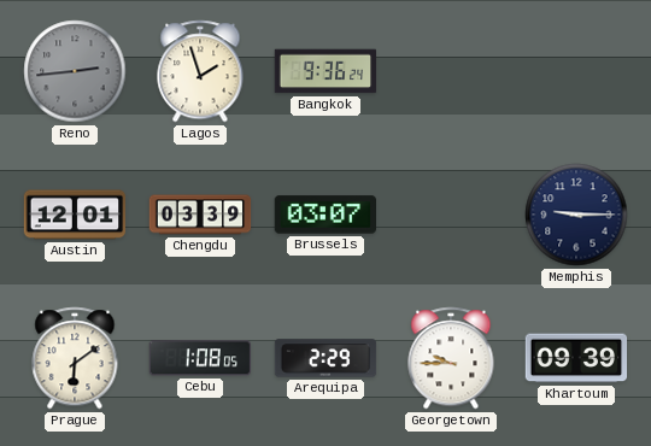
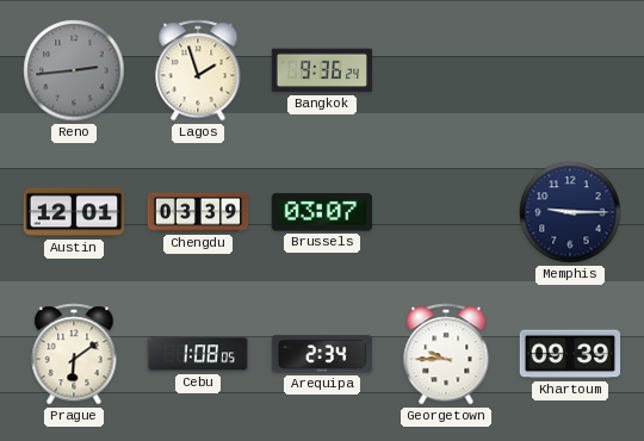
Arequipa: 2:29 -> 2:34
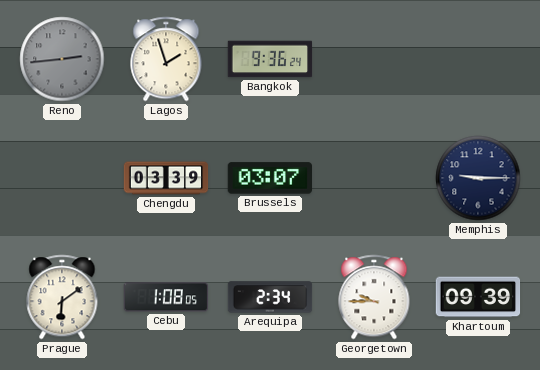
Austin: 12:01 -> none
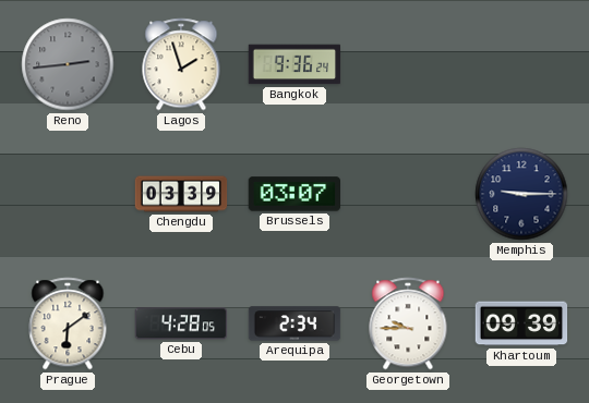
Cebu: 1:08 -> 4:28
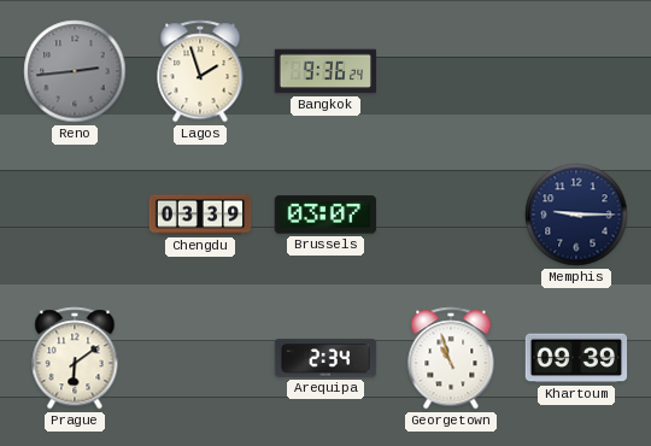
Cebu: 4:28 -> none
Georgetown: 9:45 -> 10:57
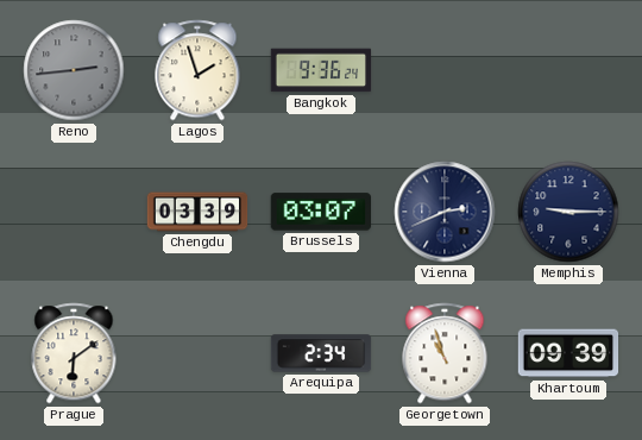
Vienna: none -> 2:41
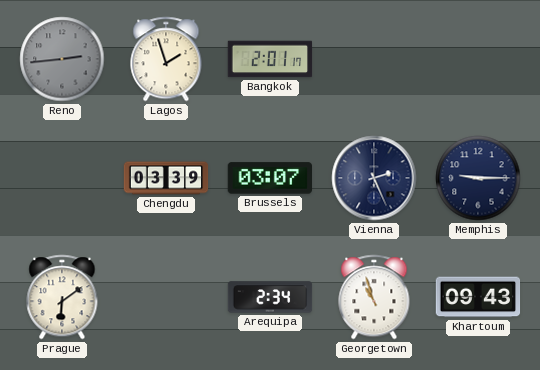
Bangkok: 9:36 -> 2:01
Vienna: 2:41 -> 2:26
Khartoum: 09:39 -> 09:43
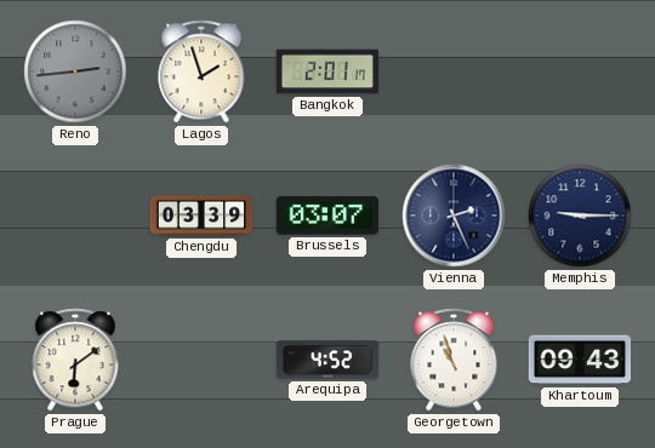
Arequipa: 2:34 -> 4:52
